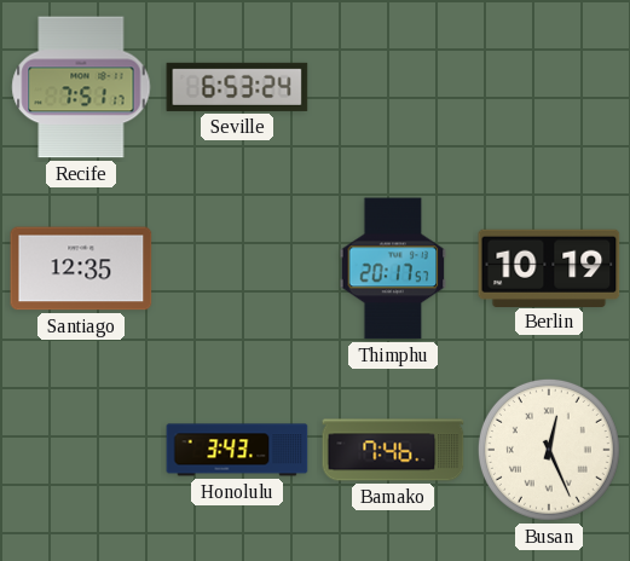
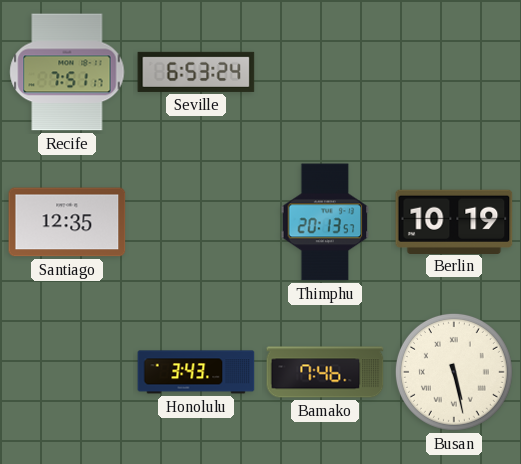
Thimphu: 20:17 -> 20:13
Busan: 12:26 -> 5:28
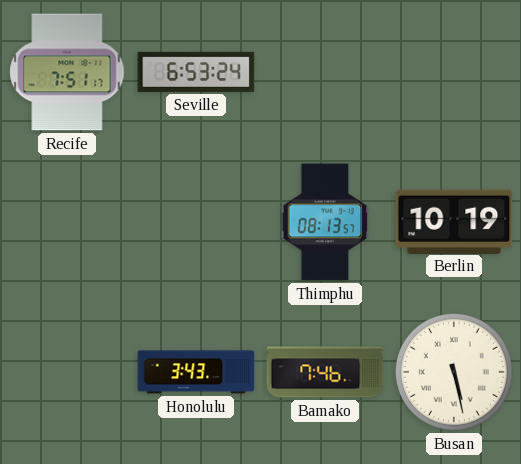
Santiago: 12:35 -> none
Thimphu: 20:13 -> 08:13
